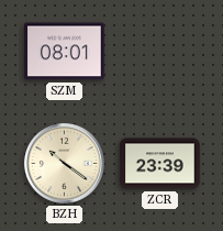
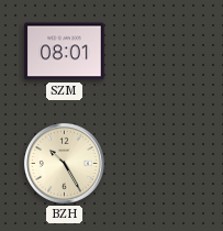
BZH: 10:21 -> 10:25
ZCR: 23:39 -> none
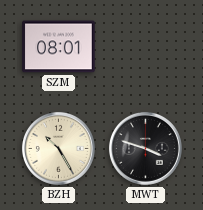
MWT: none -> 3:48
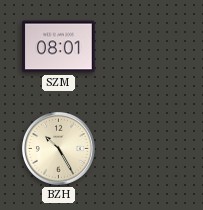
MWT: 3:48 -> none
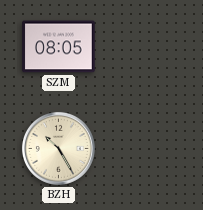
SZM: 08:01 -> 08:05
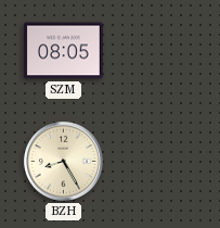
BZH: 10:25 -> 8:25
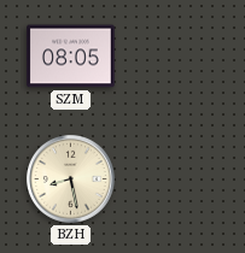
BZH: 8:25 -> 8:28
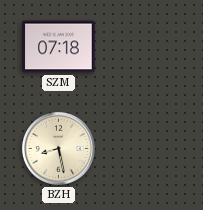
SZM: 08:05 -> 07:18
